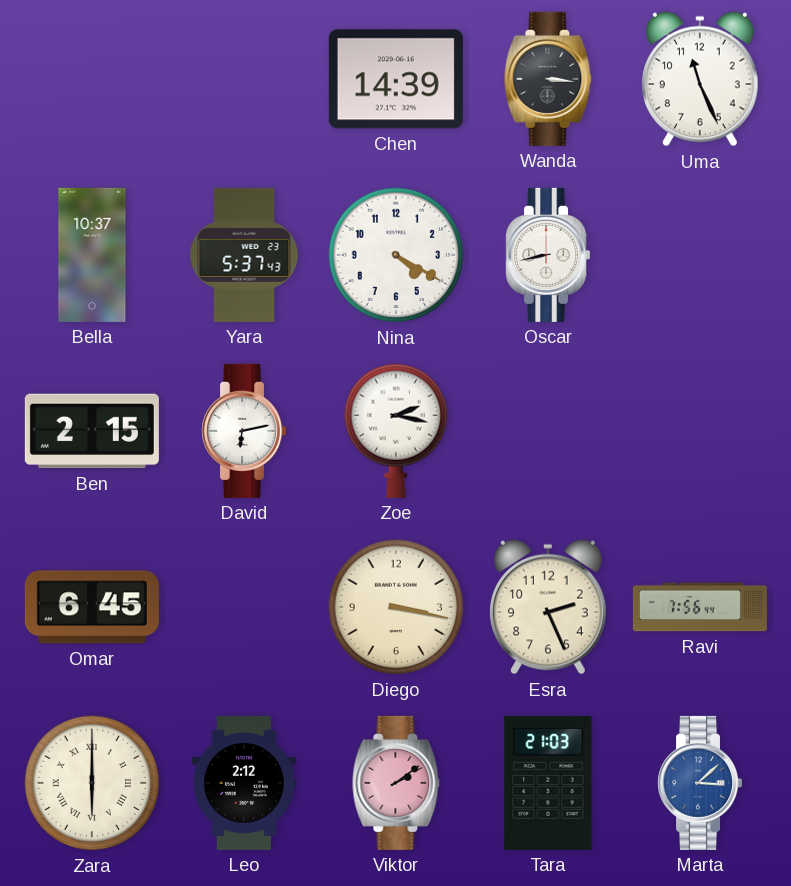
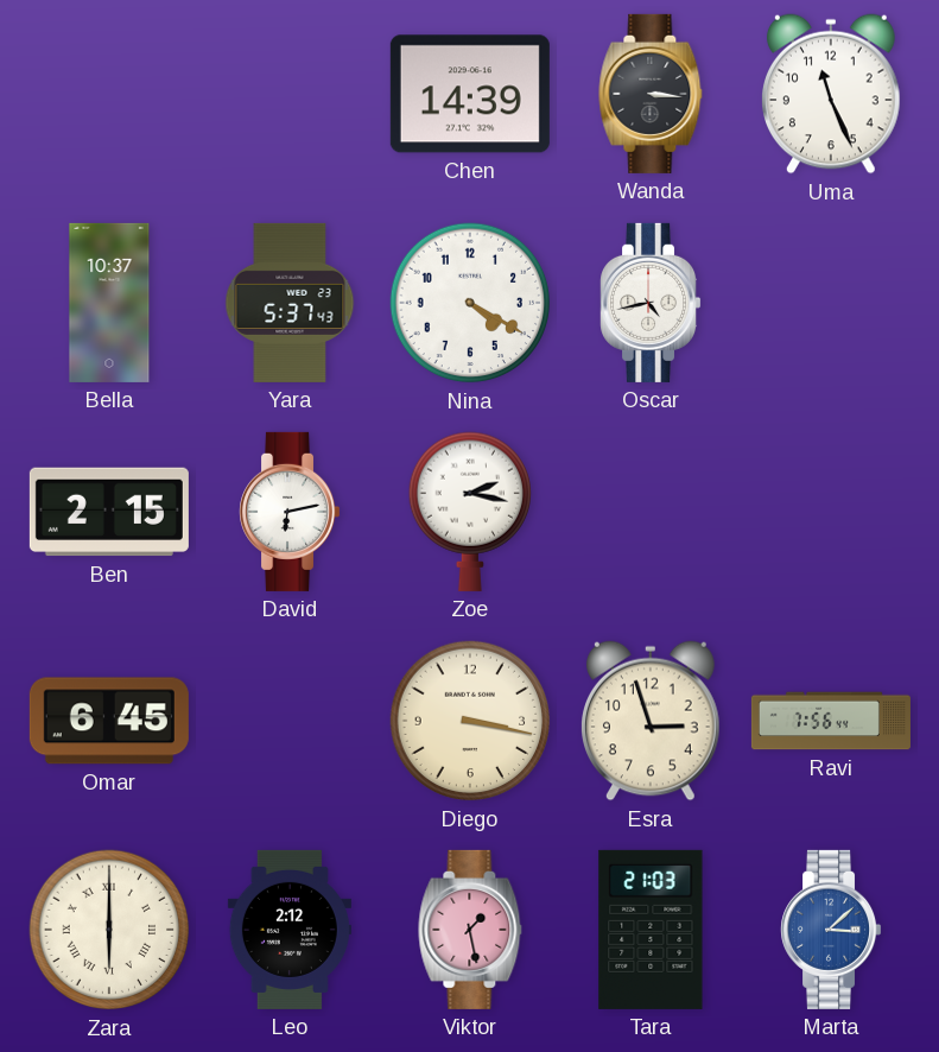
Oscar: 8:43 -> 4:43
Esra: 2:26 -> 2:57
Viktor: 2:09 -> 1:28
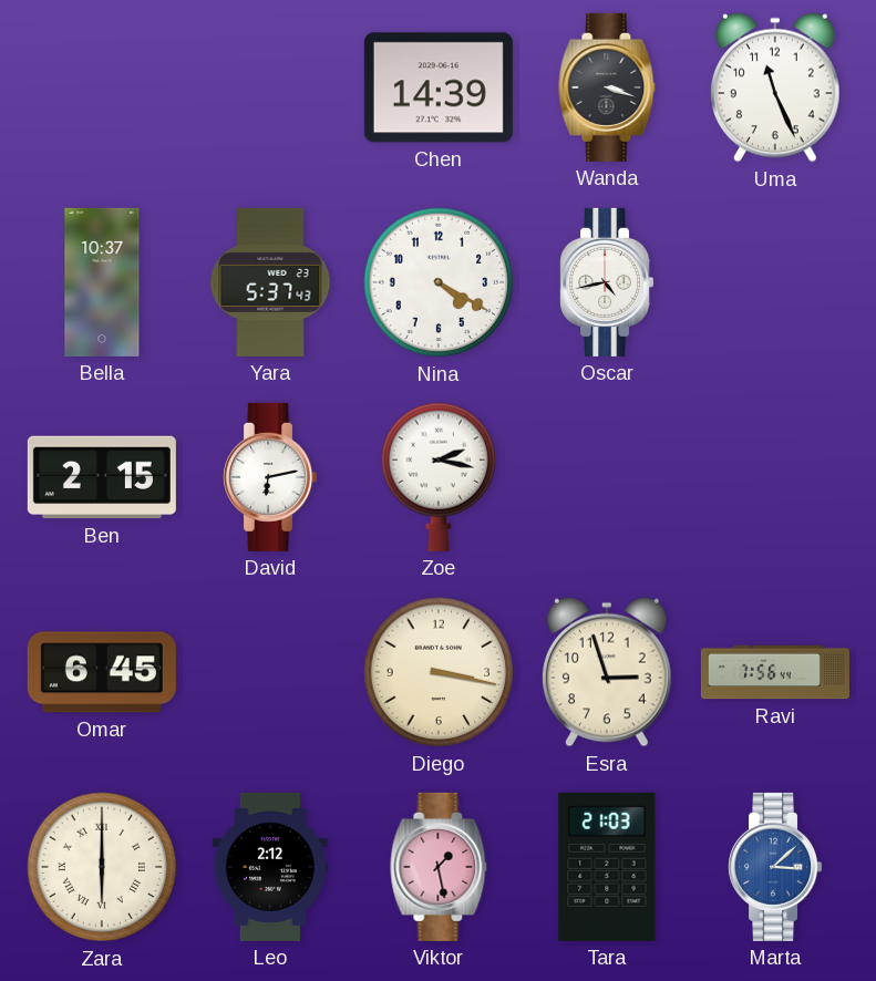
Wanda: 3:16 -> 3:18
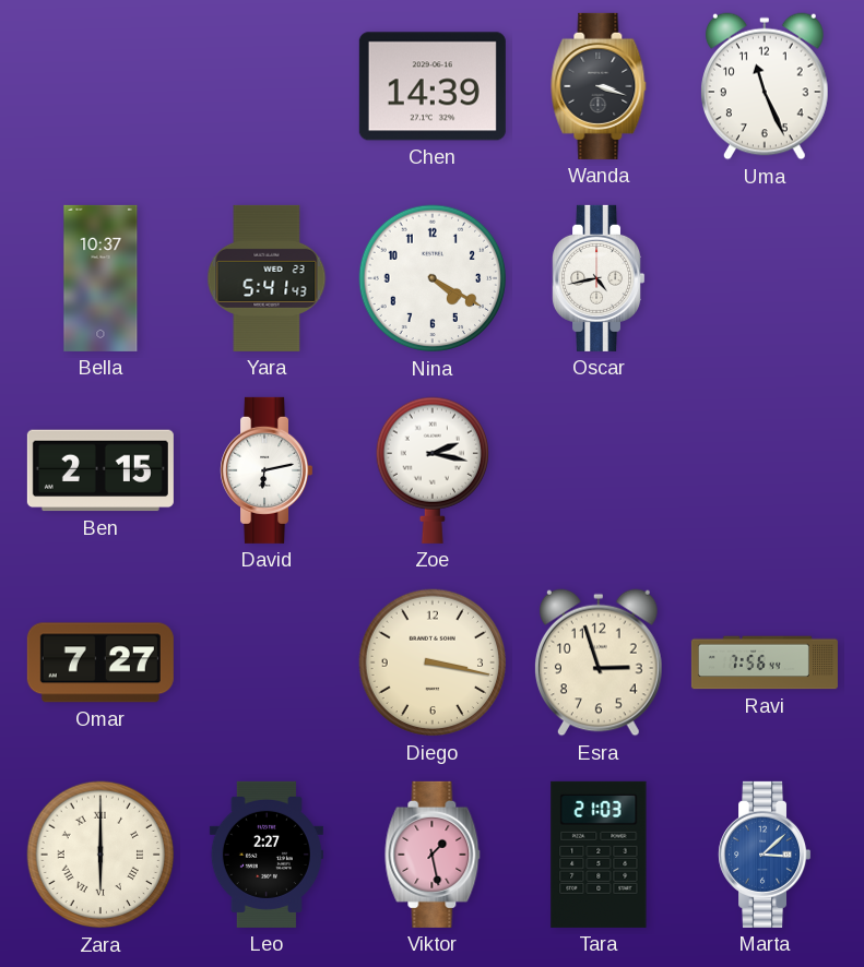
Yara: 5:37 -> 5:41
Omar: 6:45 -> 7:27
Leo: 2:12 -> 2:27
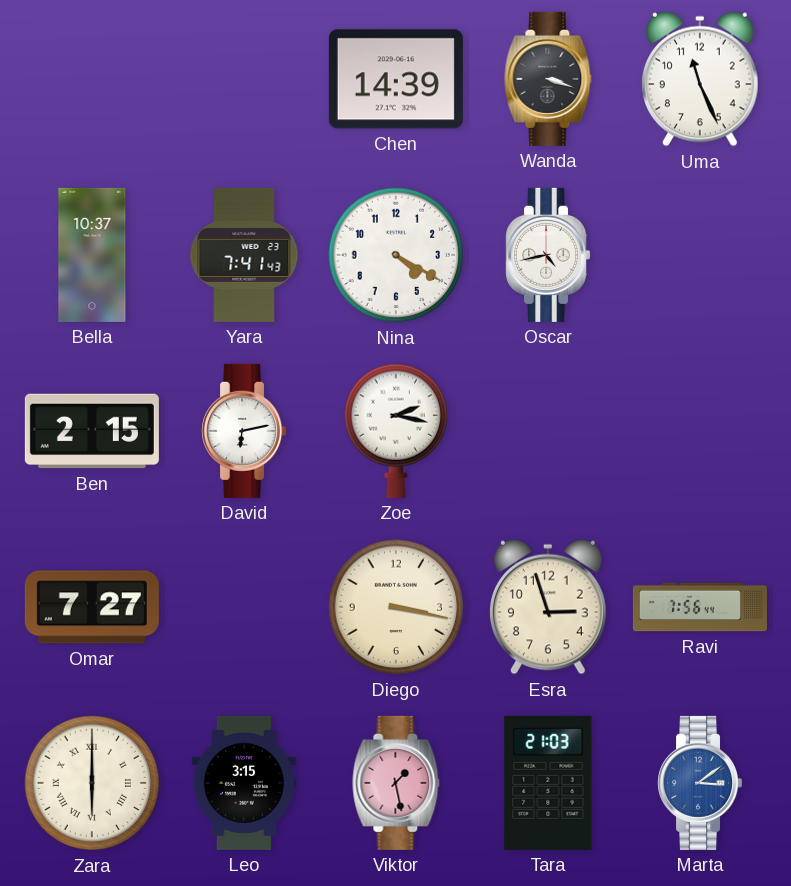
Yara: 5:41 -> 7:41
Leo: 2:27 -> 3:15
Marta: 3:08 -> 3:09
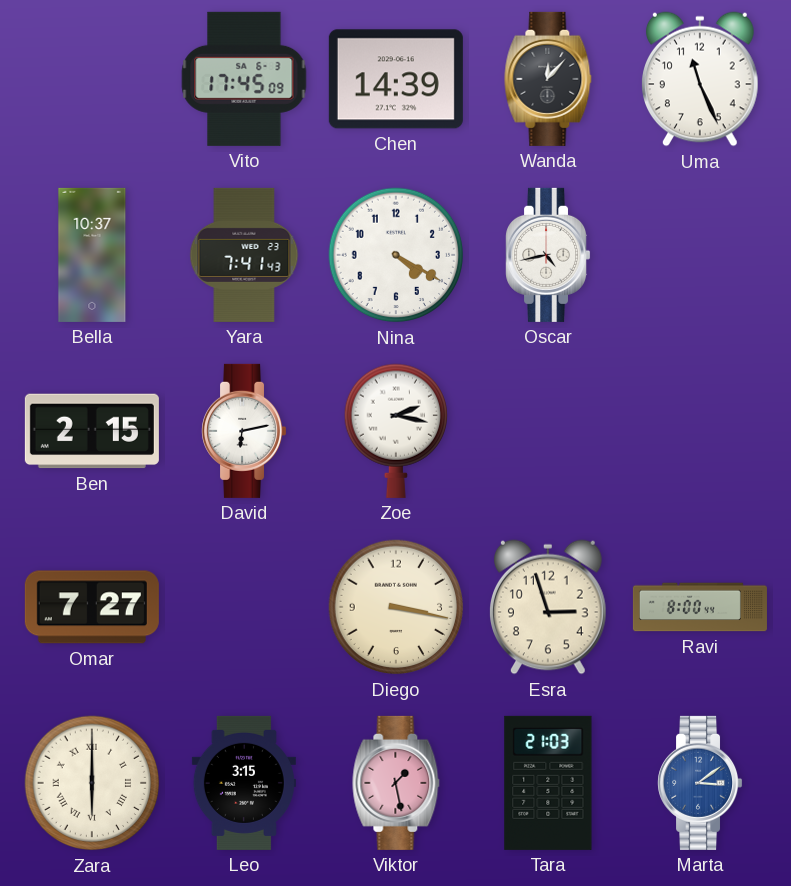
Vito: none -> 17:45
Wanda: 3:18 -> 12:07
Ravi: 7:56 -> 8:00
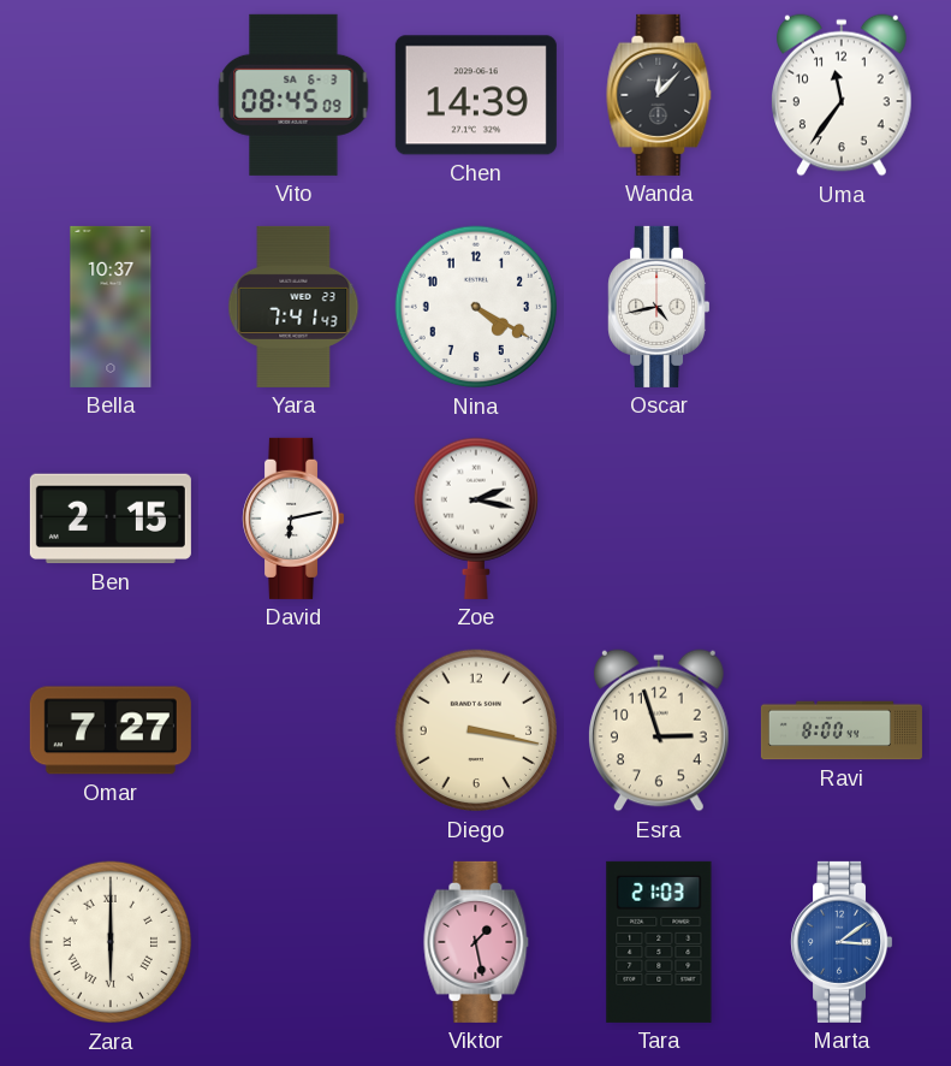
Vito: 17:45 -> 08:45
Uma: 11:26 -> 11:36
Leo: 3:15 -> none
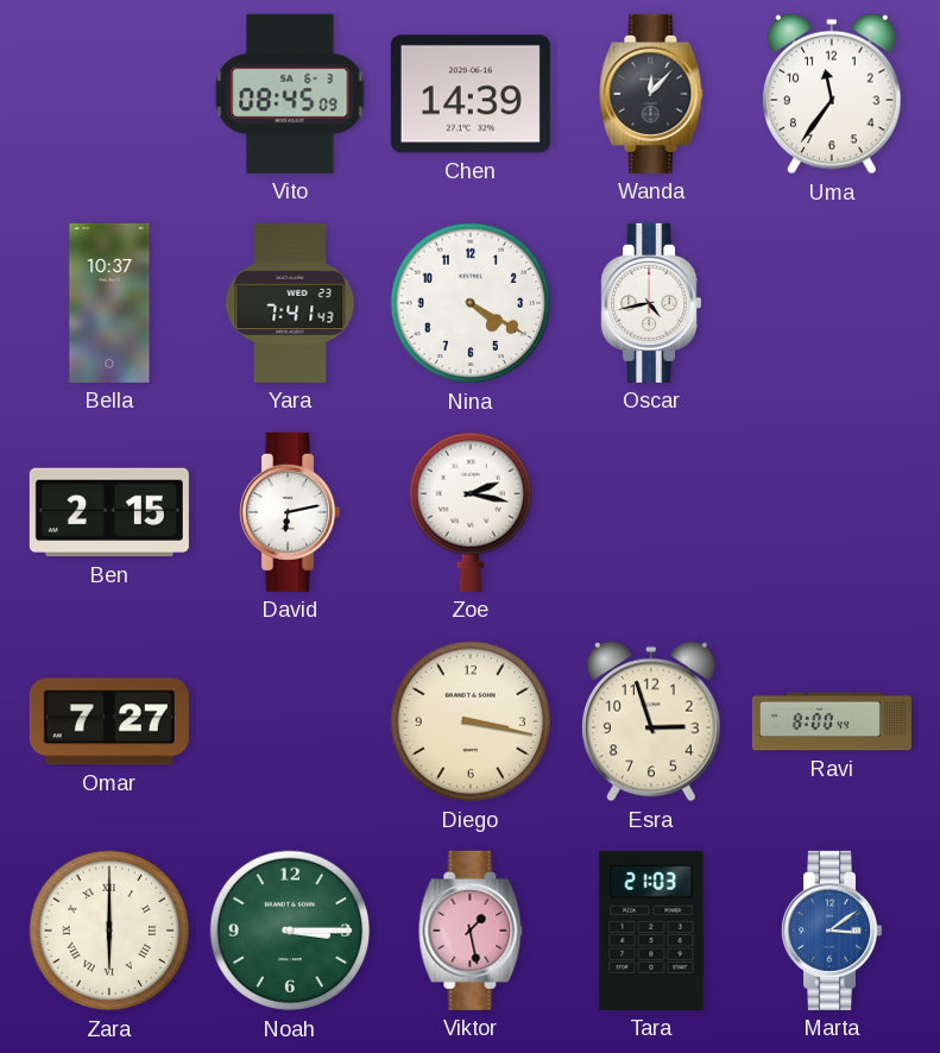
Noah: none -> 3:15
